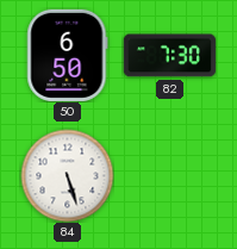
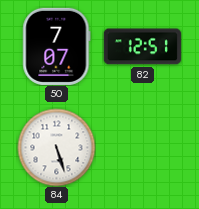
50: 6:50 -> 7:07
82: 7:30 -> 12:51
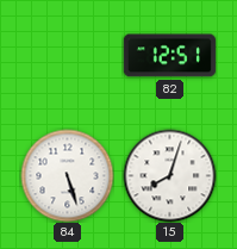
50: 7:07 -> none
15: none -> 8:03
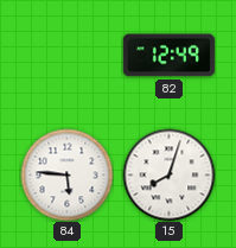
82: 12:51 -> 12:49
84: 5:27 -> 5:46
